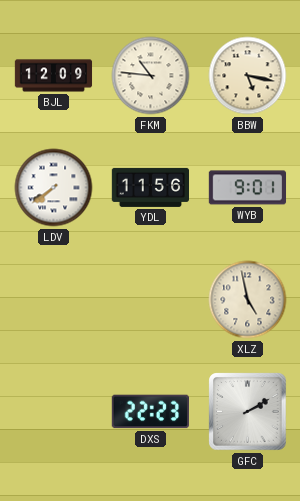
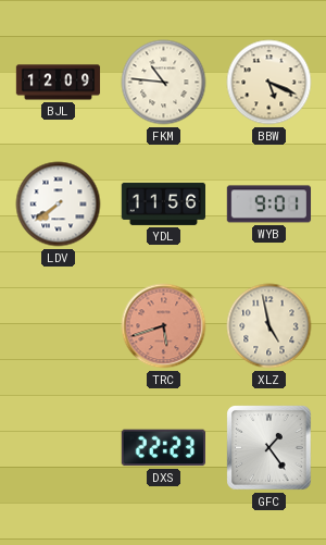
BBW: 5:17 -> 5:19
TRC: none -> 5:42
GFC: 2:10 -> 1:24
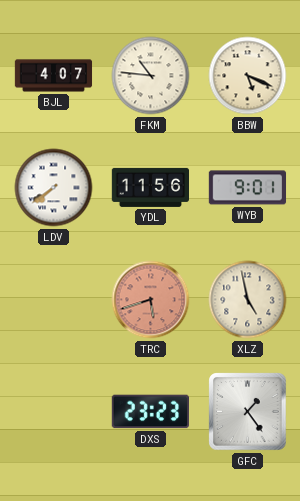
BJL: 12:09 -> 4:07
DXS: 22:23 -> 23:23
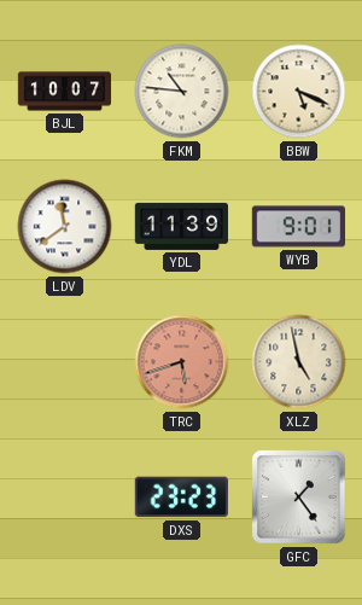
BJL: 4:07 -> 10:07
LDV: 7:39 -> 11:39
YDL: 11:56 -> 11:39
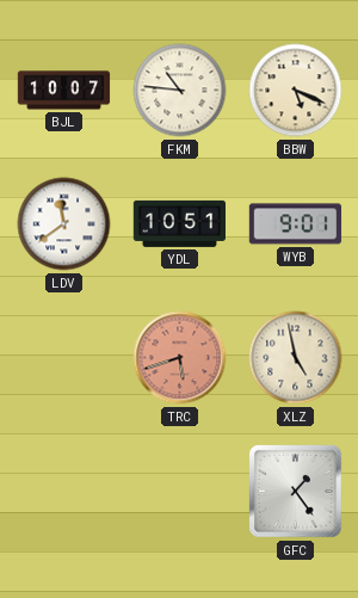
YDL: 11:39 -> 10:51
DXS: 23:23 -> none
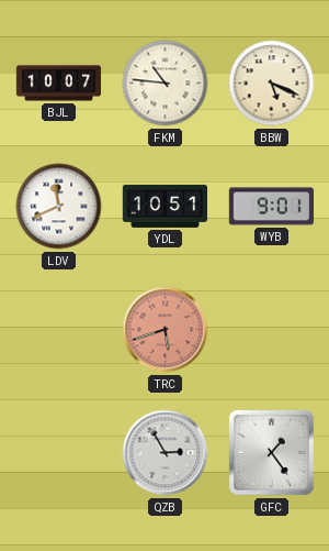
LDV: 11:39 -> 11:41
XLZ: 4:58 -> none
QZB: none -> 2:55
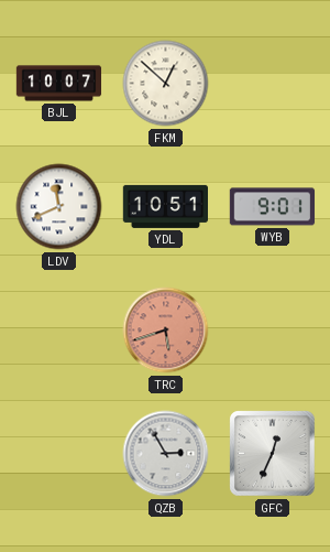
FKM: 10:46 -> 12:52
BBW: 5:19 -> none
GFC: 1:24 -> 12:34
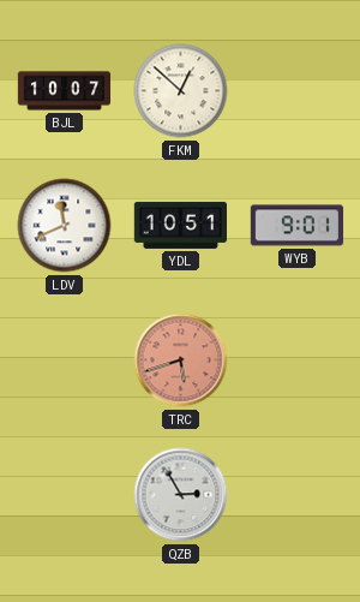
GFC: 12:34 -> none
